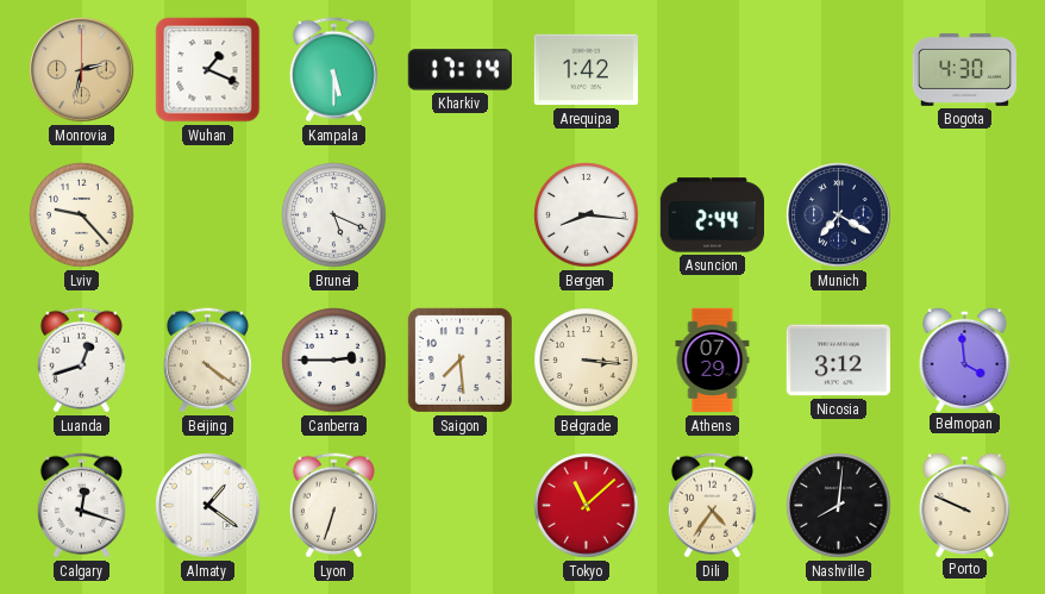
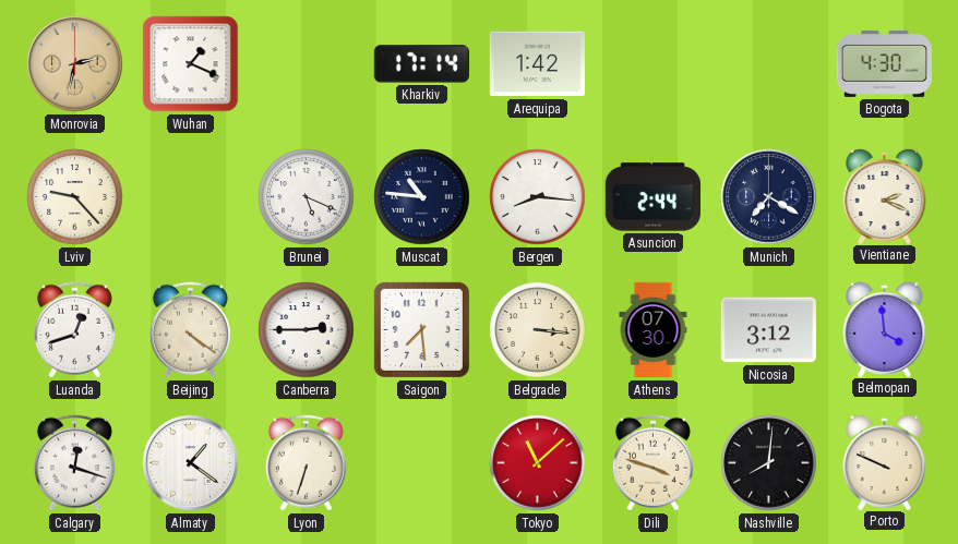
Kampala: 5:30 -> none
Muscat: none -> 10:46
Vientiane: none -> 2:19
Athens: 07:29 -> 07:30
Dili: 4:36 -> 3:48
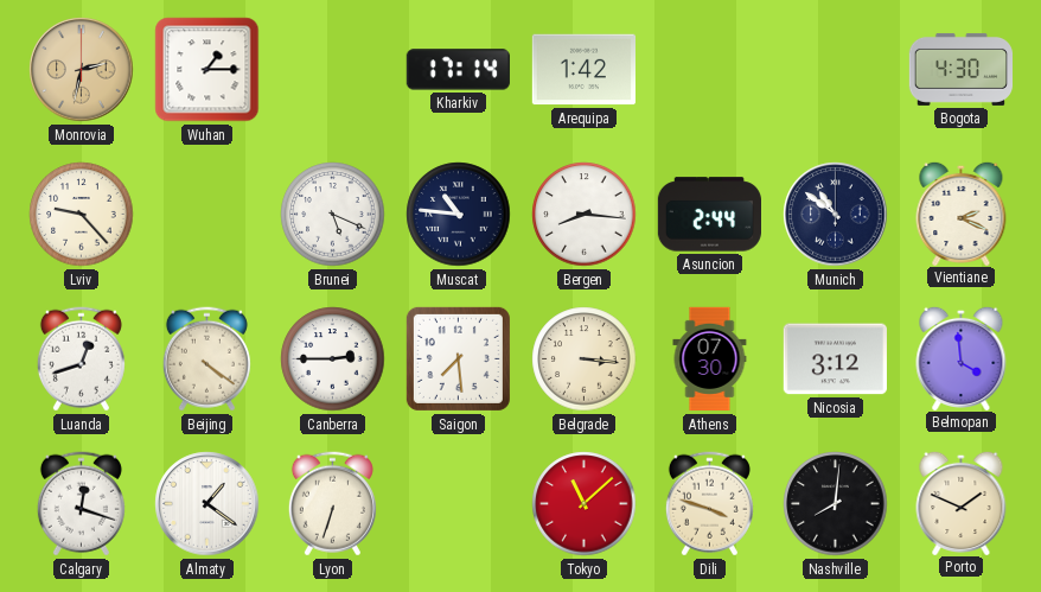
Wuhan: 1:19 -> 1:15
Munich: 7:20 -> 10:51
Porto: 9:49 -> 1:49
